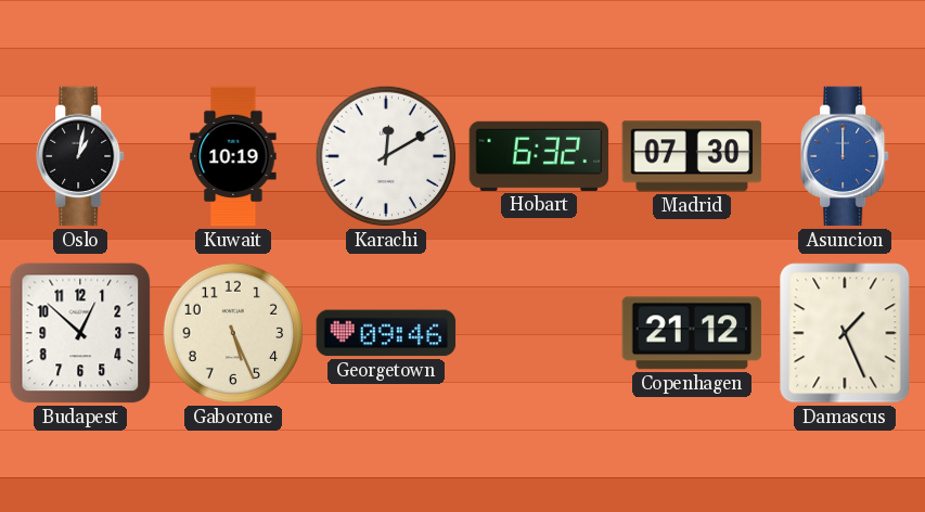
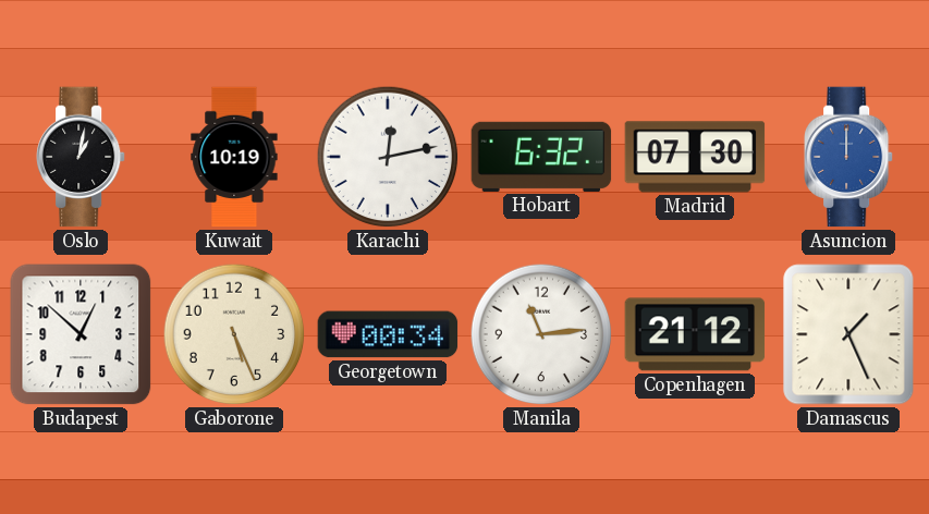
Karachi: 12:10 -> 12:13
Georgetown: 09:46 -> 00:34
Manila: none -> 11:14
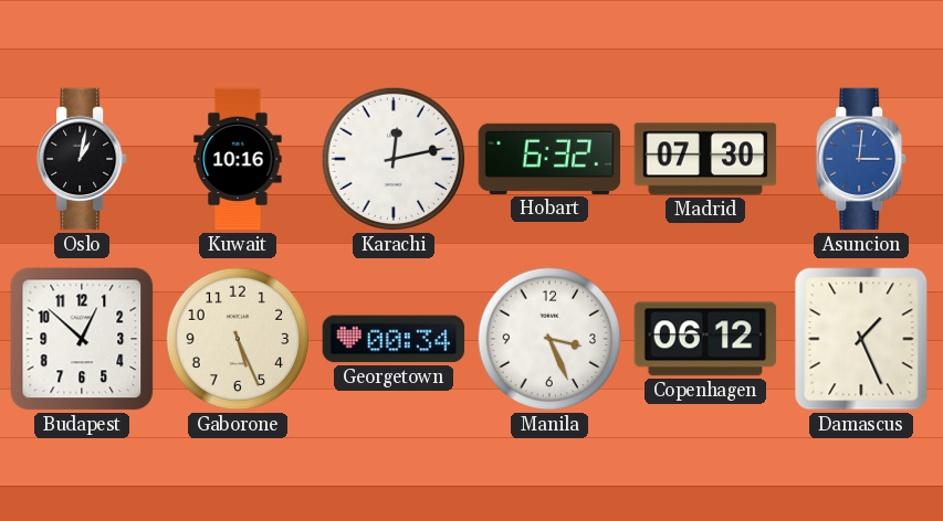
Kuwait: 10:19 -> 10:16
Asuncion: 12:00 -> 3:01
Manila: 11:14 -> 3:26
Copenhagen: 21:12 -> 06:12
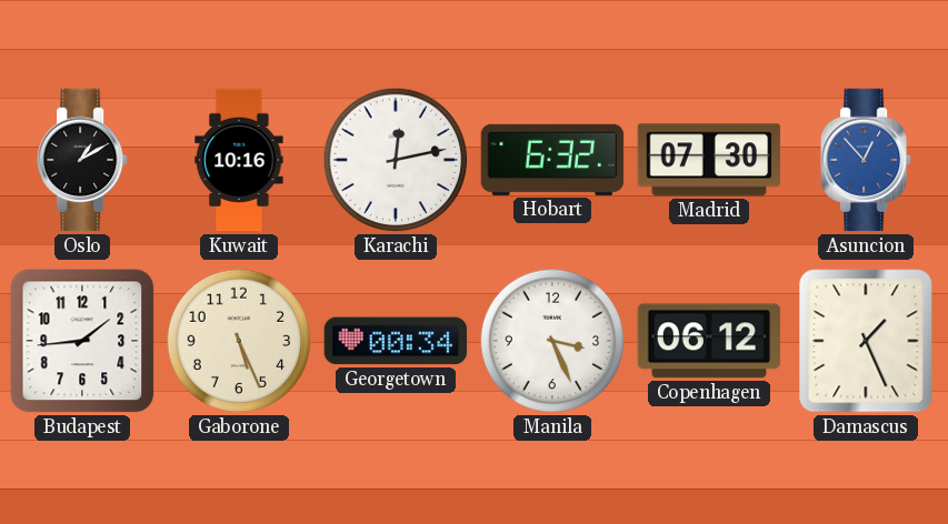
Oslo: 1:02 -> 1:10
Asuncion: 3:01 -> 12:53
Budapest: 12:52 -> 1:44
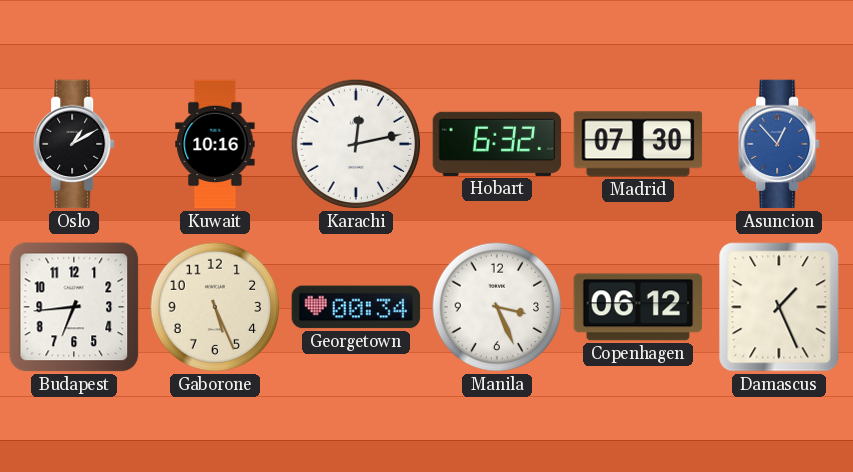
Budapest: 1:44 -> 6:44
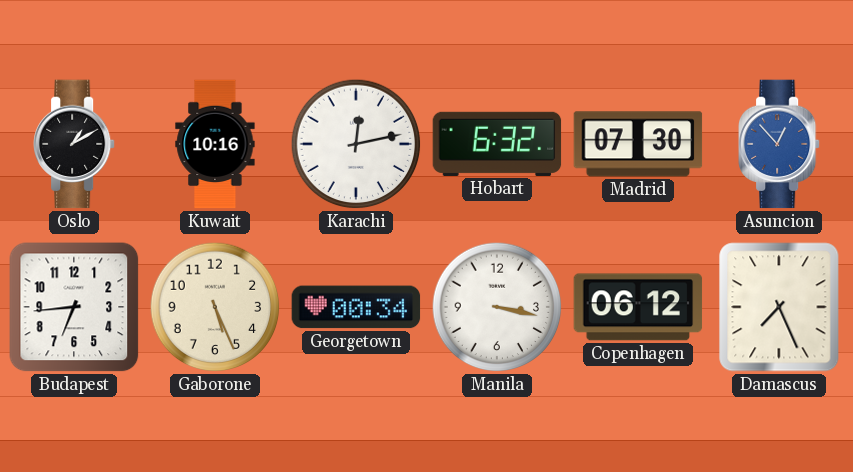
Manila: 3:26 -> 3:17
Damascus: 1:26 -> 7:26
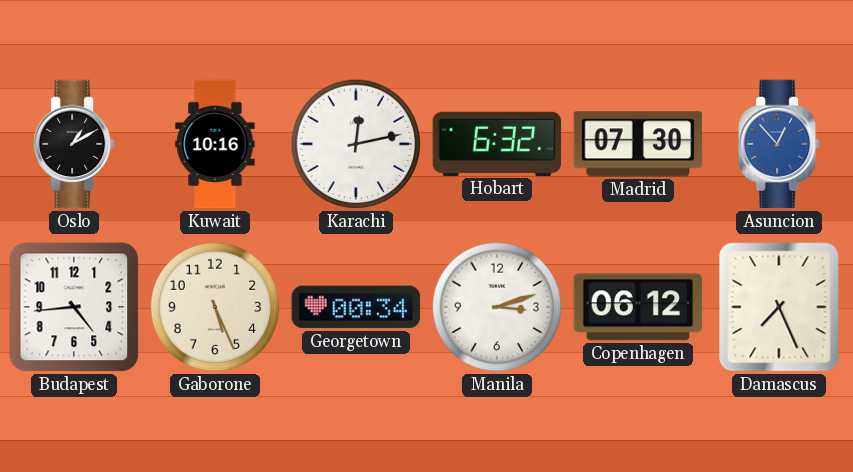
Budapest: 6:44 -> 4:44
Manila: 3:17 -> 3:12
